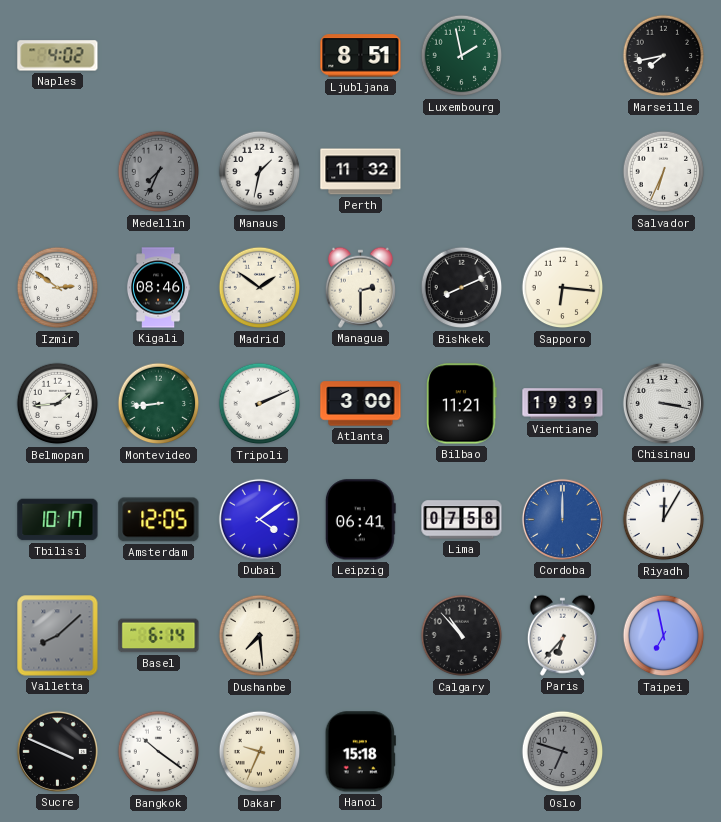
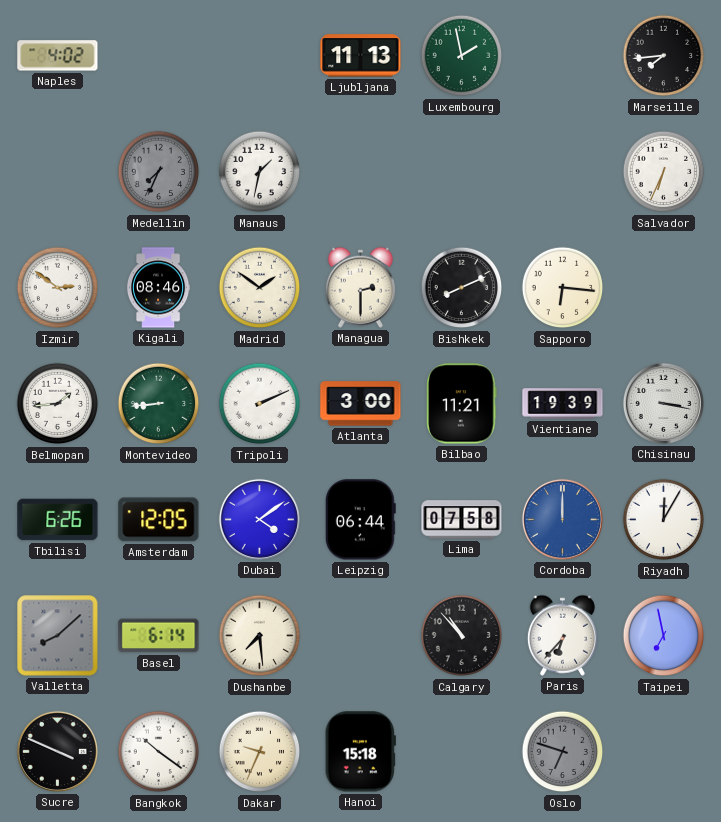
Ljubljana: 8:51 -> 11:13
Marseille: 7:43 -> 7:44
Perth: 11:32 -> none
Tbilisi: 10:17 -> 6:26
Leipzig: 06:41 -> 06:44
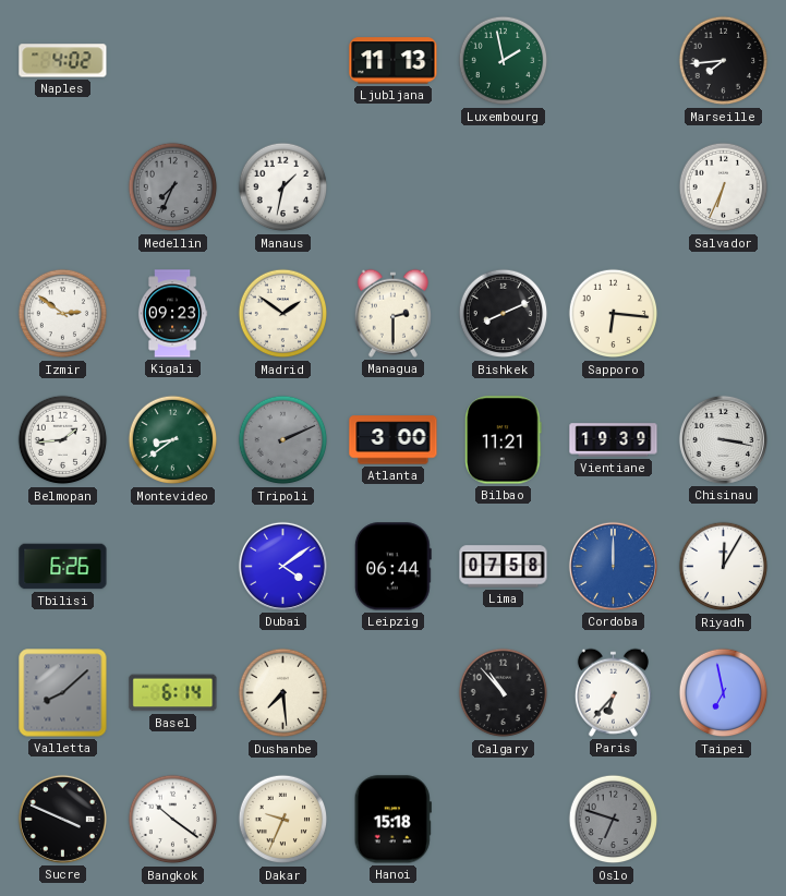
Kigali: 08:46 -> 09:23
Montevideo: 8:44 -> 8:39
Tripoli dial: white -> grey
Amsterdam: 12:05 -> none
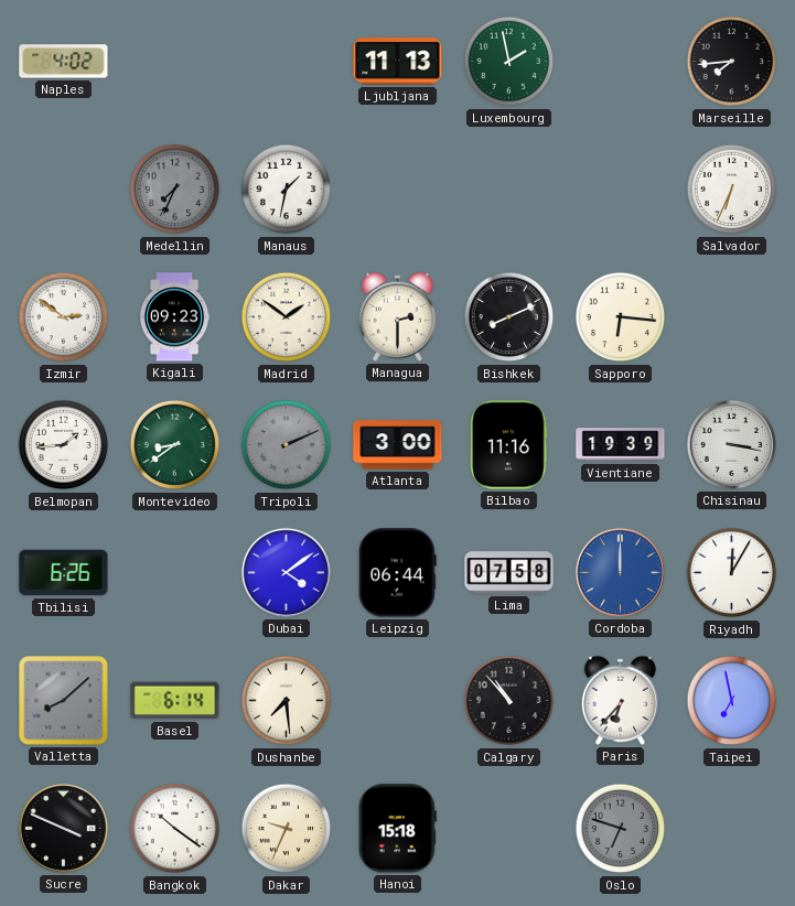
Bilbao: 11:21 -> 11:16
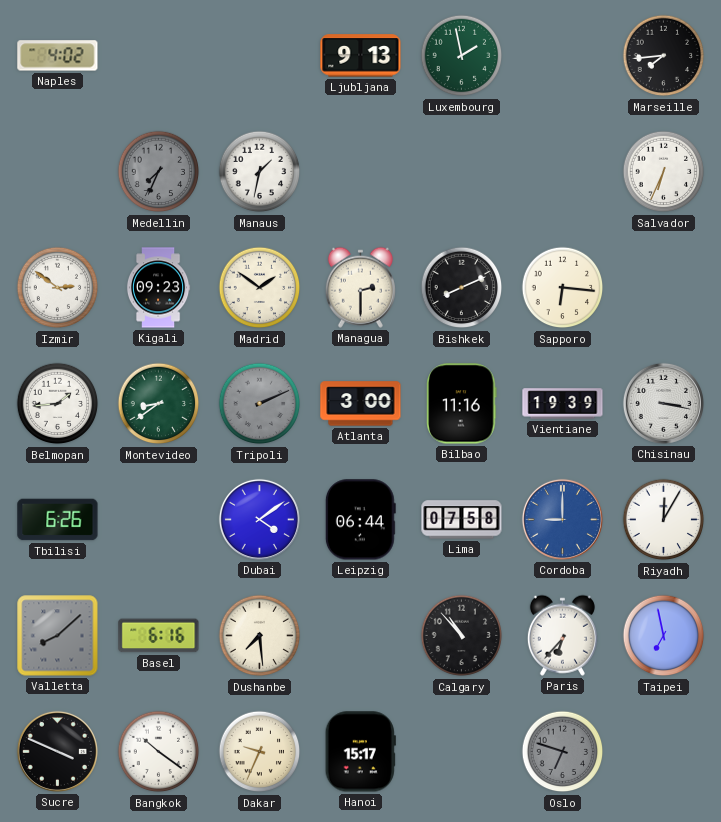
Ljubljana: 11:13 -> 9:13
Cordoba: 12:00 -> 9:00
Basel: 6:14 -> 6:16
Hanoi: 15:18 -> 15:17
